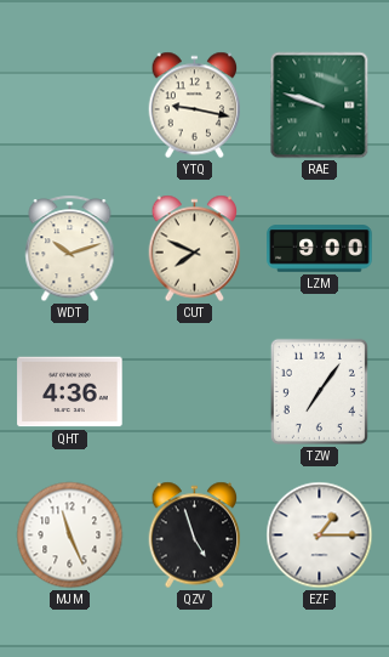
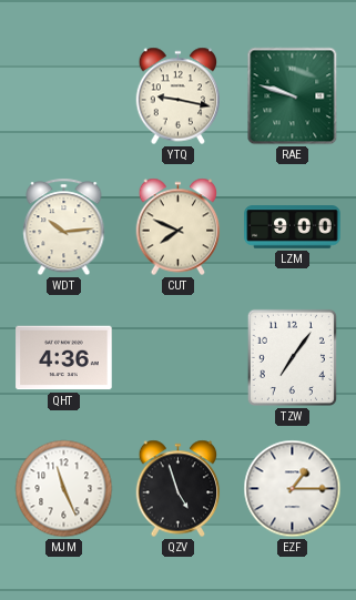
WDT: 10:12 -> 10:14
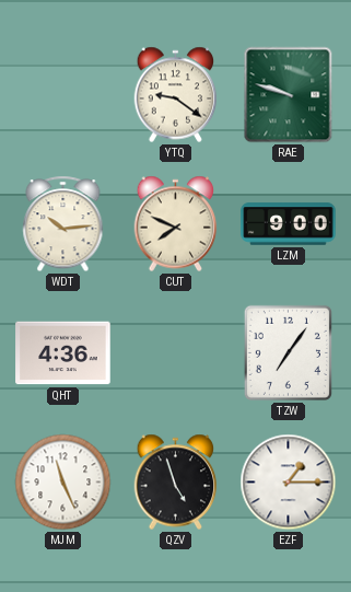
YTQ: 9:17 -> 9:21
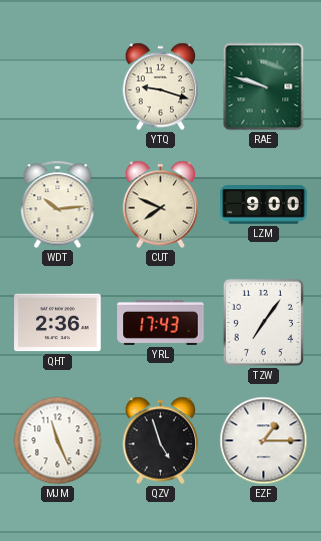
YTQ: 9:21 -> 9:18
QHT: 4:36 -> 2:36
YRL: none -> 17:43
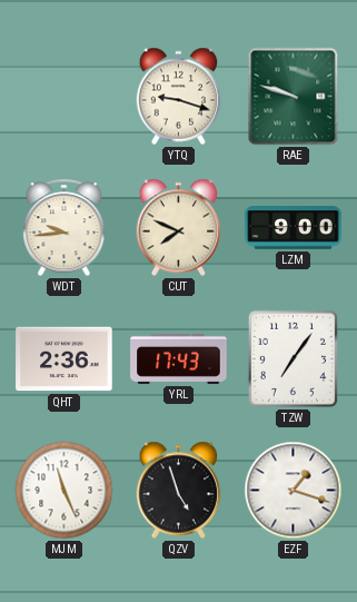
WDT: 10:14 -> 9:44
EZF: 1:15 -> 1:18
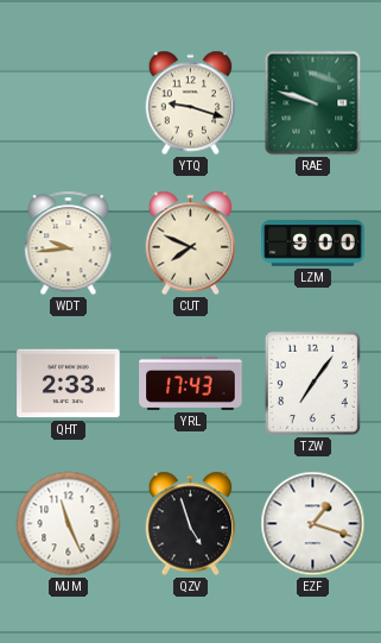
QHT: 2:36 -> 2:33
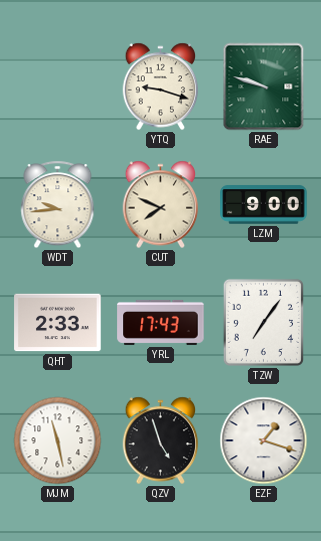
MJM: 11:26 -> 11:28
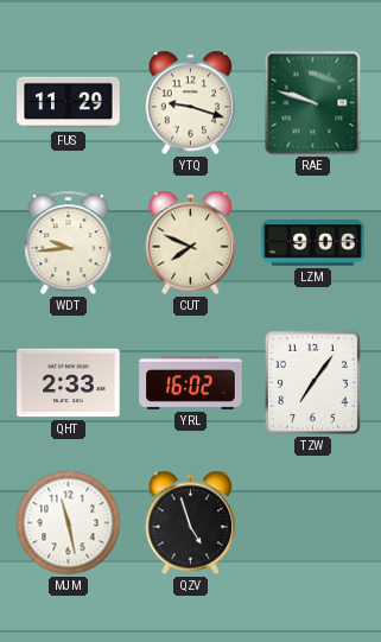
FUS: none -> 11:29
LZM: 9:00 -> 9:06
YRL: 17:43 -> 16:02
EZF: 1:18 -> none
